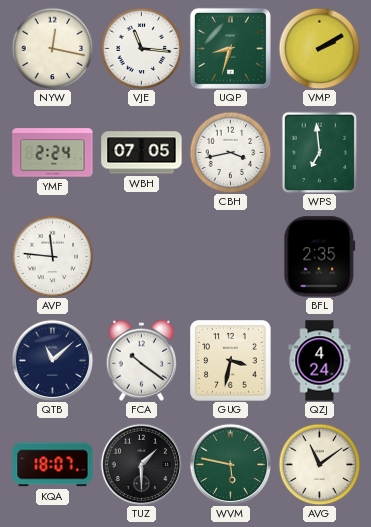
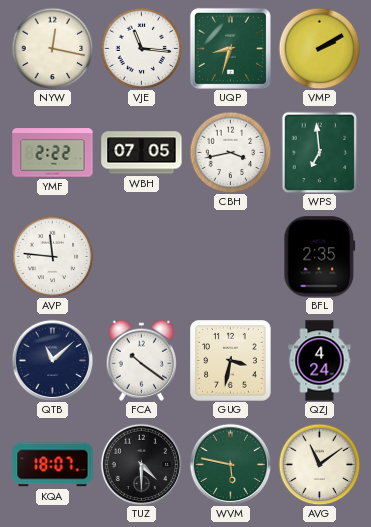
YMF: 2:24 -> 2:22
TUZ: 1:30 -> 4:30
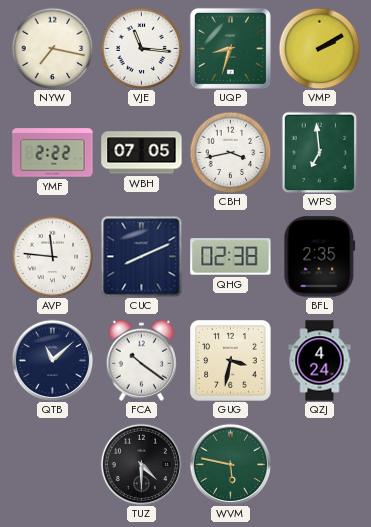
NYW: 12:17 -> 7:17
CUC: none -> 8:11
QHG: none -> 02:38
KQA: 18:07 -> none
AVG: 11:09 -> none
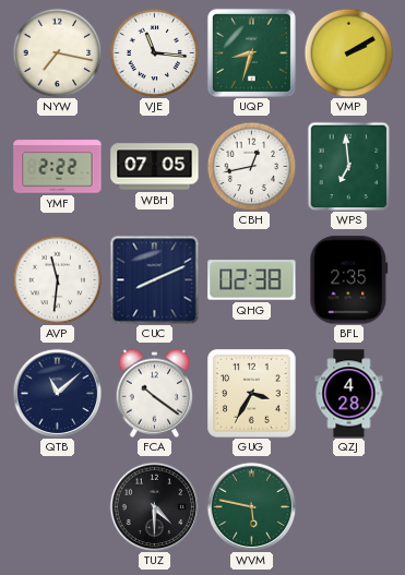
CBH: 3:43 -> 12:43
AVP: 11:46 -> 11:31
GUG: 3:32 -> 3:35
QZJ: 4:24 -> 4:28
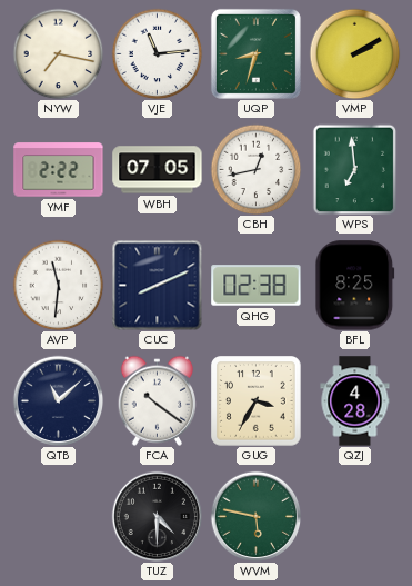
VJE: 11:16 -> 11:14
BFL: 2:35 -> 8:25
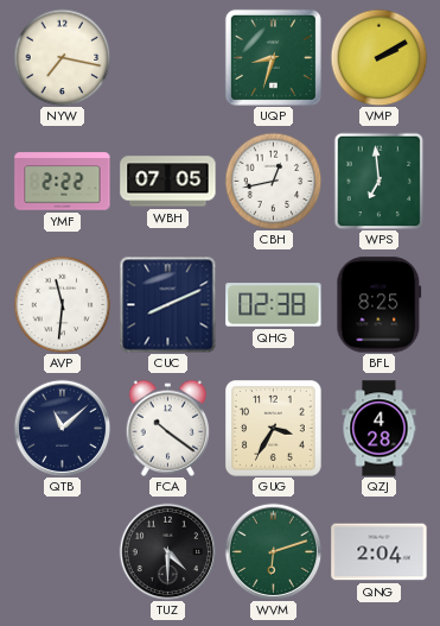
VJE: 11:14 -> none
WVM: 5:47 -> 6:12
QNG: none -> 2:04
